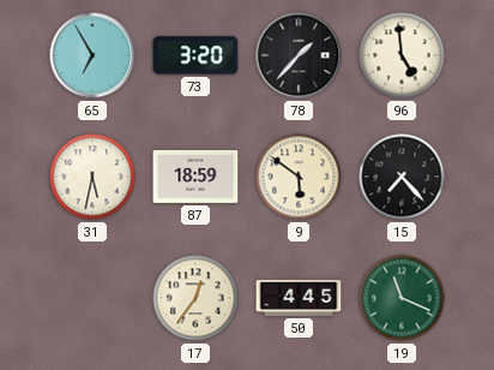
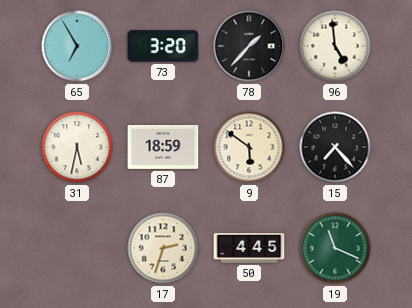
17: 12:36 -> 2:33
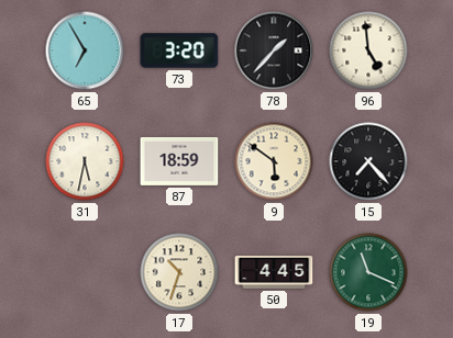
17: 2:33 -> 10:33
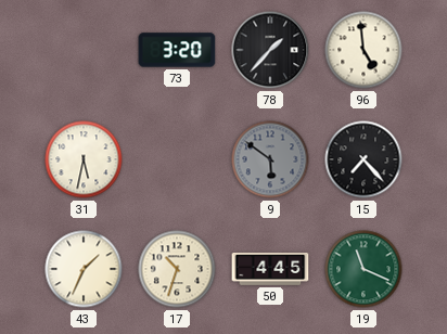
65: 6:55 -> none
87: 18:59 -> none
9 dial: cream -> grey
43: none -> 1:34
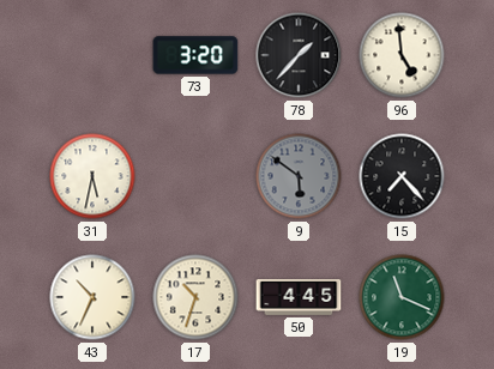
43: 1:34 -> 10:34
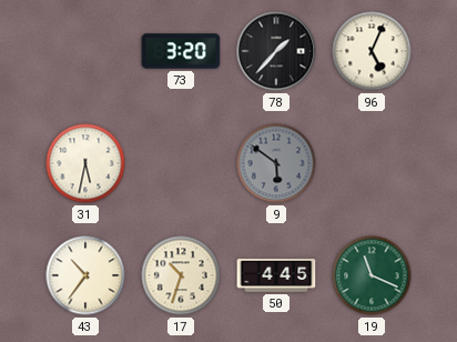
96: 4:59 -> 5:04
15: 7:23 -> none
43: 10:34 -> 10:36
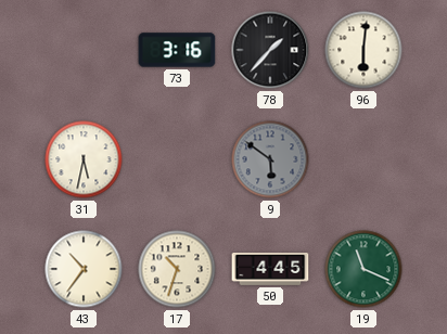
73: 3:20 -> 3:16
96: 5:04 -> 6:01
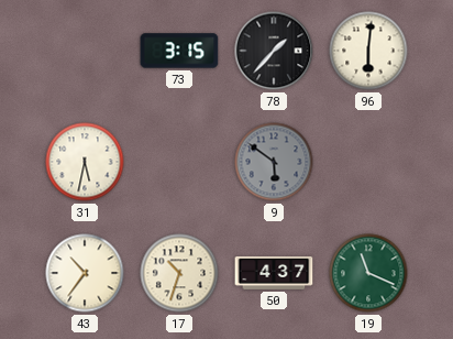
73: 3:16 -> 3:15
50: 4:45 -> 4:37
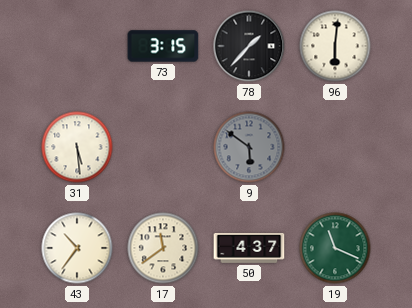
31: 5:32 -> 5:29
17: 10:33 -> 11:39
